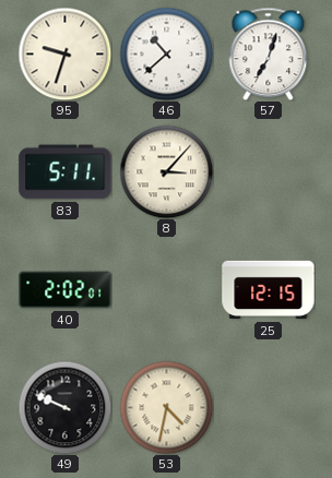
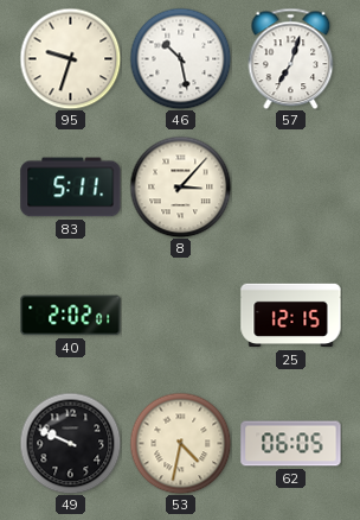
46: 10:38 -> 10:28
62: none -> 06:05
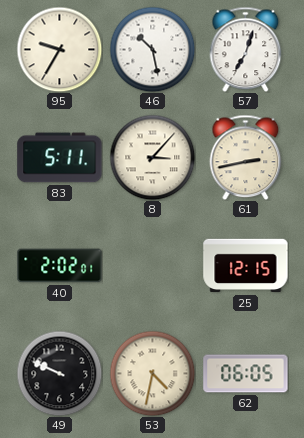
95: 9:33 -> 9:35
61: none -> 2:43
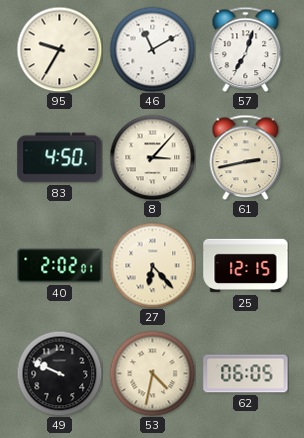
46: 10:28 -> 11:10
83: 5:11 -> 4:50
27: none -> 6:23
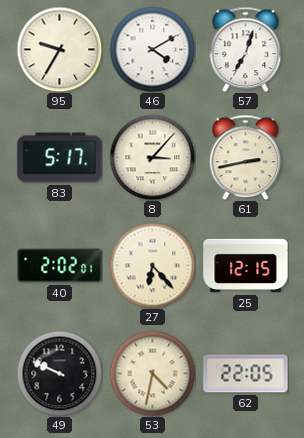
46: 11:10 -> 4:10
83: 4:50 -> 5:17
62: 06:05 -> 22:05
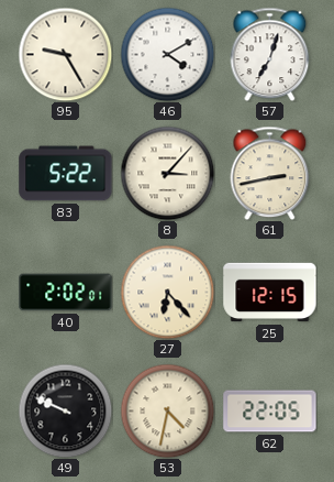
95: 9:35 -> 9:25
83: 5:17 -> 5:22
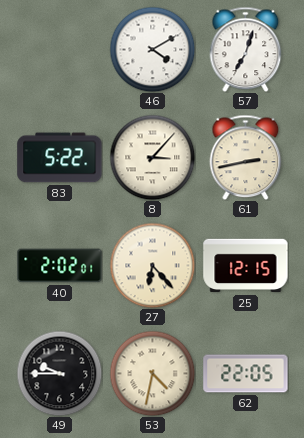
95: 9:25 -> none
49: 9:49 -> 9:45
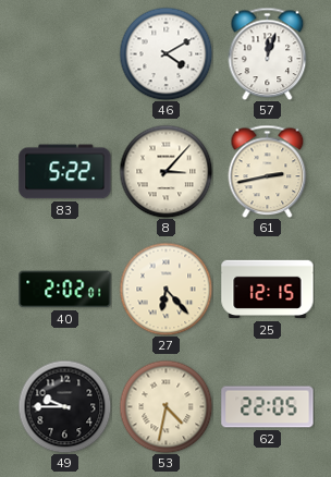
57: 7:03 -> 12:03
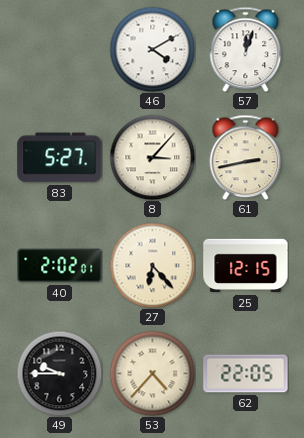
83: 5:22 -> 5:27
53: 4:32 -> 4:37
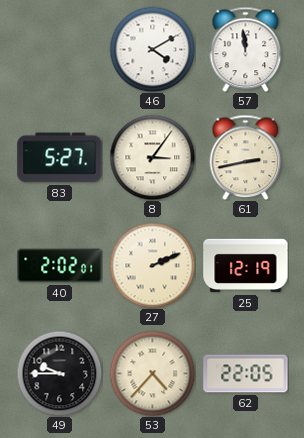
57: 12:03 -> 11:59
8: 3:07 -> 3:06
27: 6:23 -> 2:11
25: 12:15 -> 12:19
